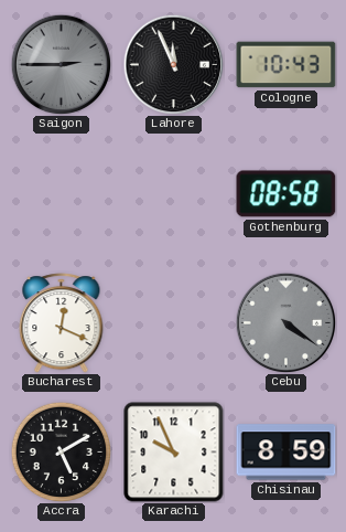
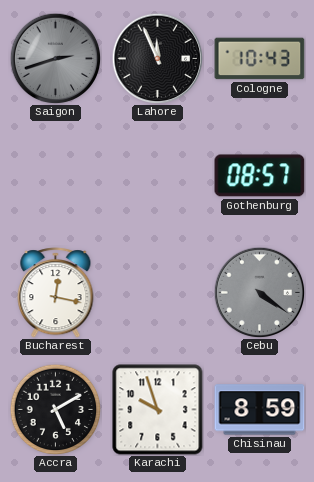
Saigon: 2:45 -> 2:42
Gothenburg: 08:58 -> 08:57
Bucharest: 12:19 -> 12:17
Karachi: 9:56 -> 9:57
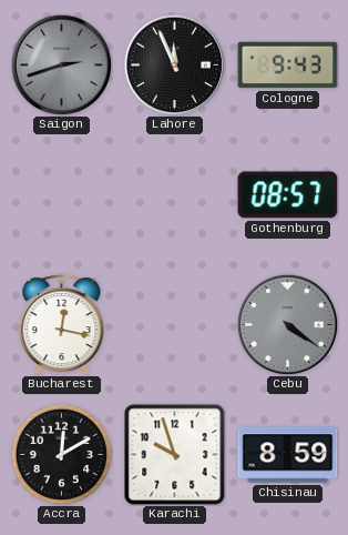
Cologne: 10:43 -> 9:43
Accra: 5:10 -> 12:10
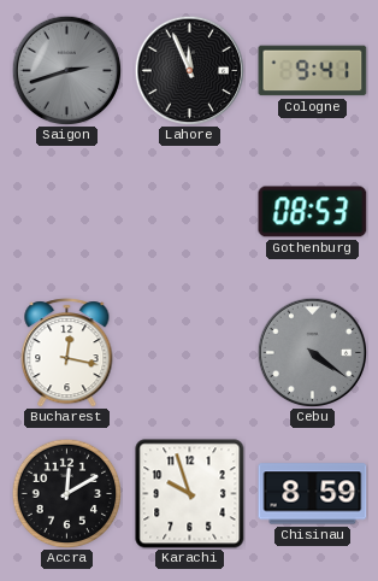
Cologne: 9:43 -> 9:41
Gothenburg: 08:57 -> 08:53
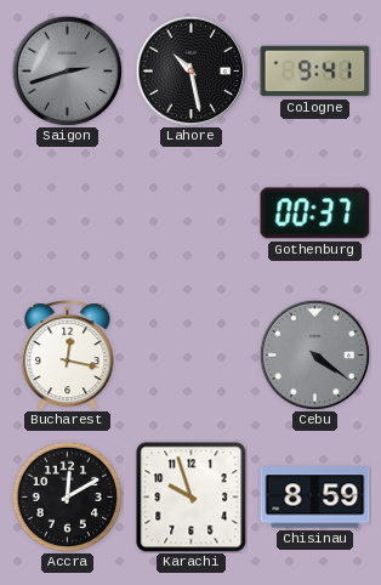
Lahore: 11:56 -> 10:28
Gothenburg: 08:53 -> 00:37
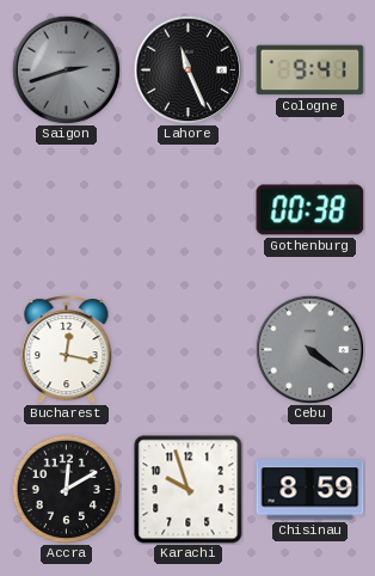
Lahore: 10:28 -> 11:26
Gothenburg: 00:37 -> 00:38
